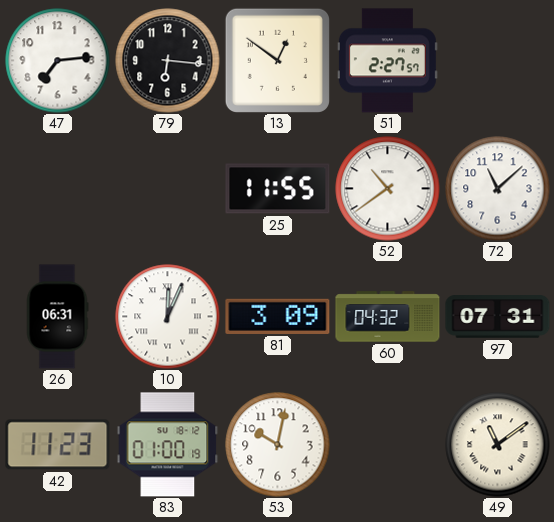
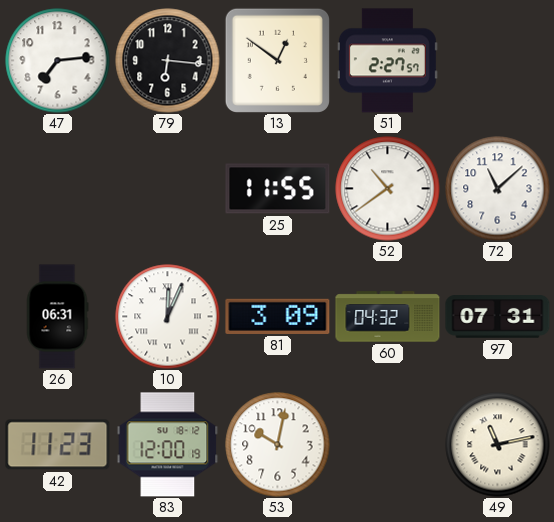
83: 01:00 -> 12:00
49: 11:09 -> 11:13
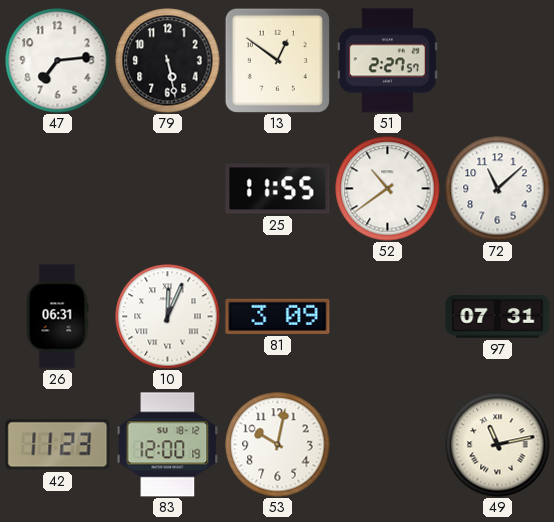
79: 6:16 -> 5:28
60: 04:32 -> none
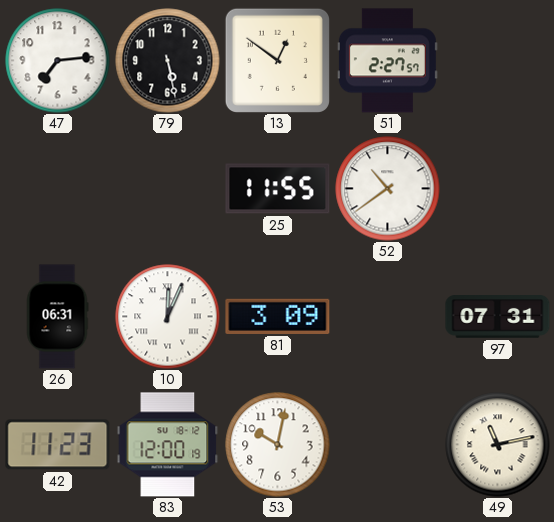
72: 11:08 -> none
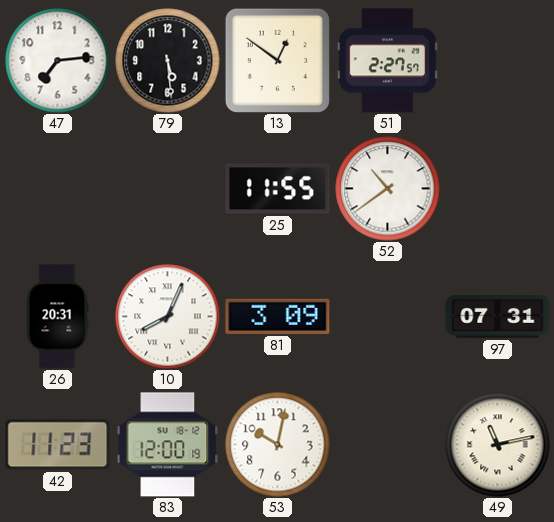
79: 5:28 -> 5:29
26: 06:31 -> 20:31
10: 12:04 -> 8:04
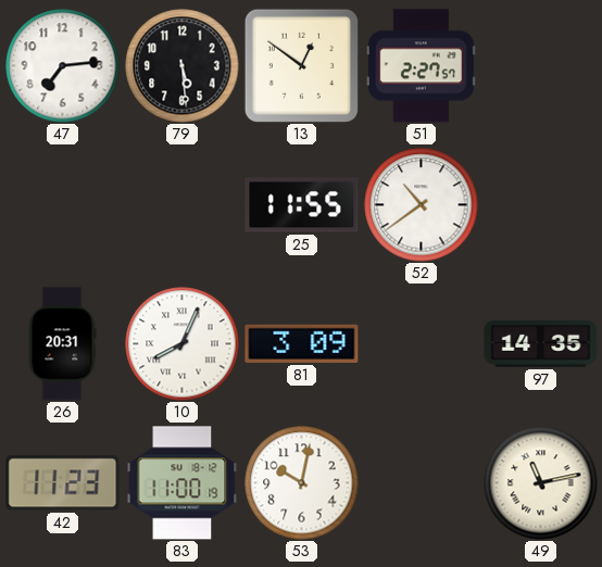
97: 07:31 -> 14:35
83: 12:00 -> 11:00
